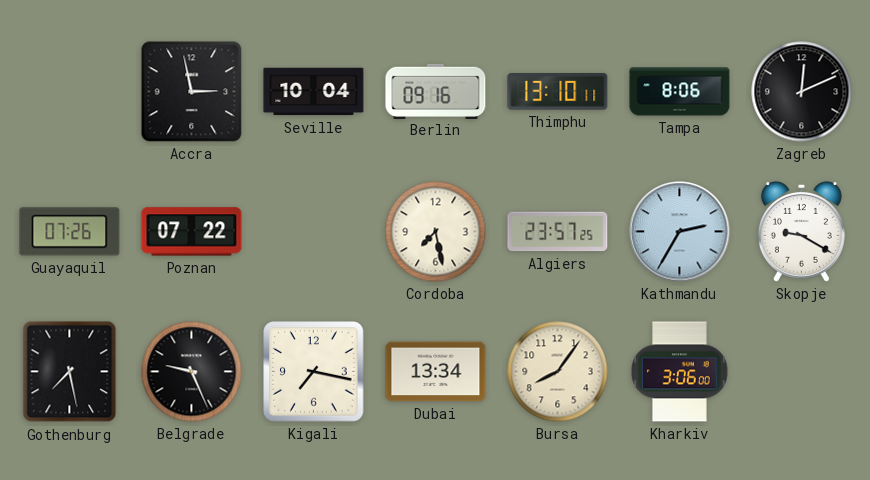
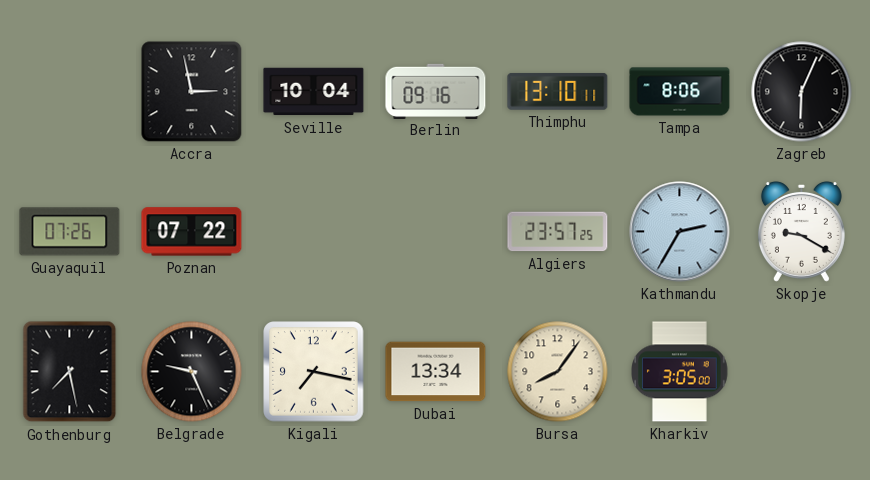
Zagreb: 12:11 -> 6:04
Cordoba: 7:28 -> none
Kharkiv: 3:06 -> 3:05
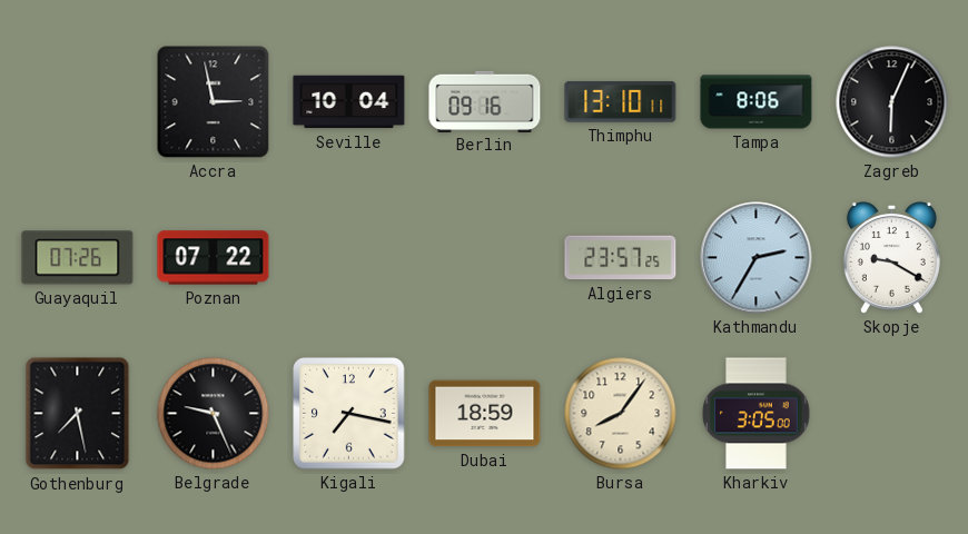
Dubai: 13:34 -> 18:59
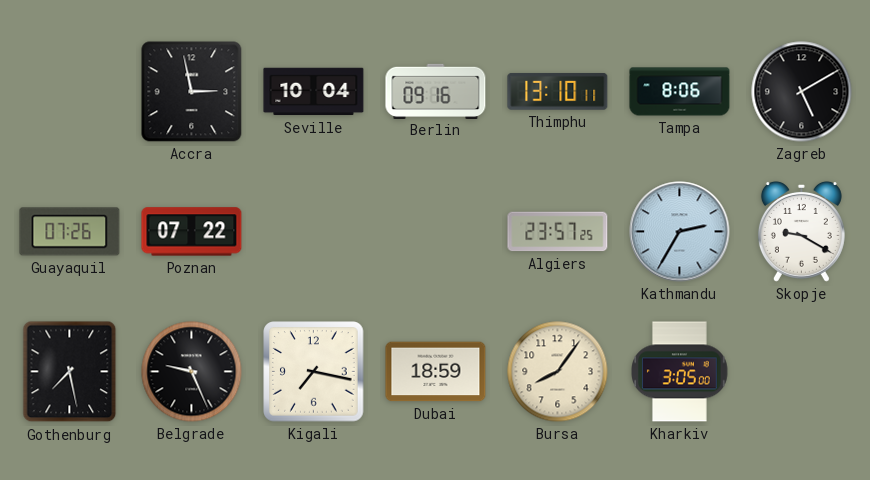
Zagreb: 6:04 -> 5:10
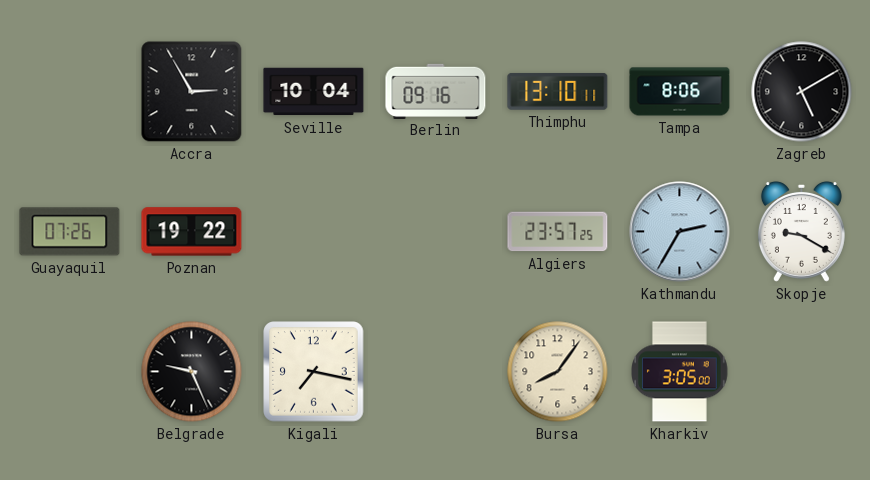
Accra: 2:58 -> 2:55
Poznan: 07:22 -> 19:22
Gothenburg: 7:28 -> none
Dubai: 18:59 -> none
